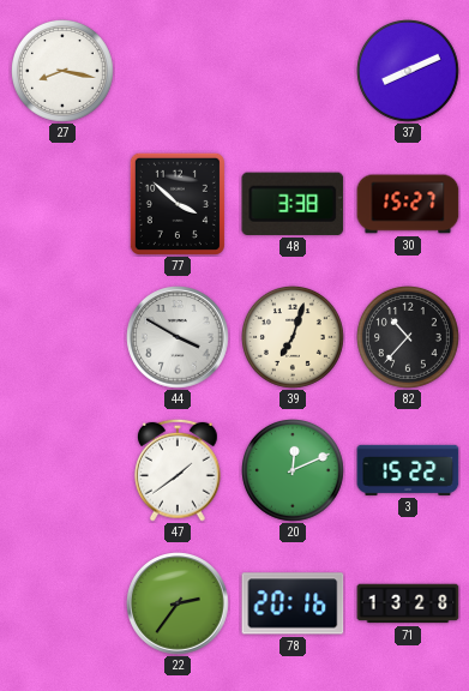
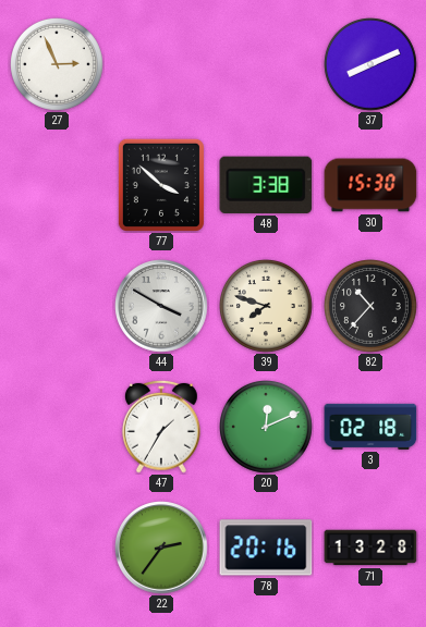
27: 8:17 -> 2:56
30: 15:27 -> 15:30
39: 7:03 -> 7:48
47: 1:39 -> 1:35
3: 15:22 -> 02:18
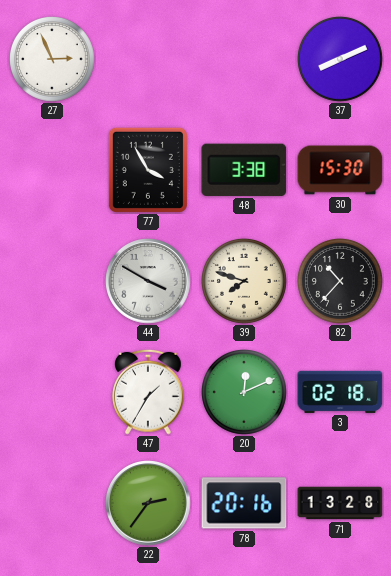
77: 3:52 -> 3:55
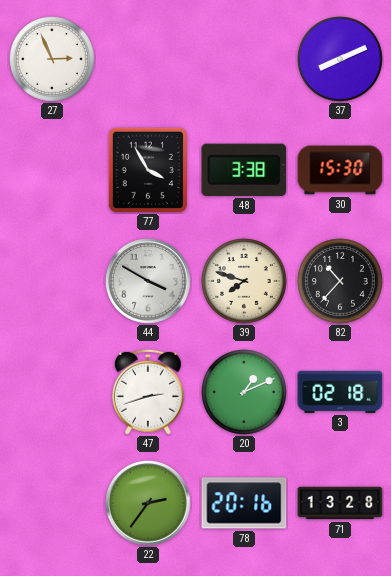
47: 1:35 -> 2:42
20: 12:11 -> 1:11
